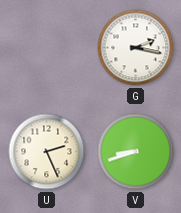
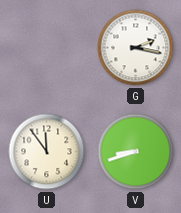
U: 2:26 -> 11:54
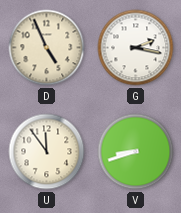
D: none -> 4:56
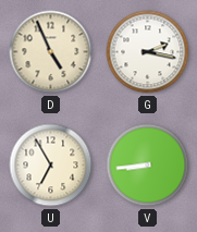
U: 11:54 -> 6:55
V: 8:42 -> 8:44
